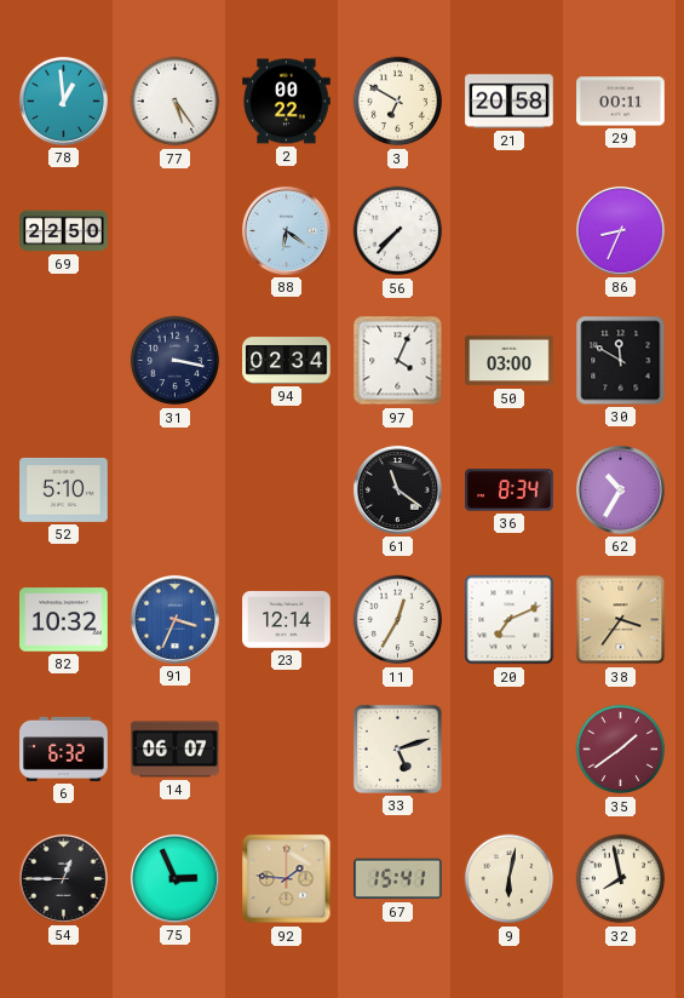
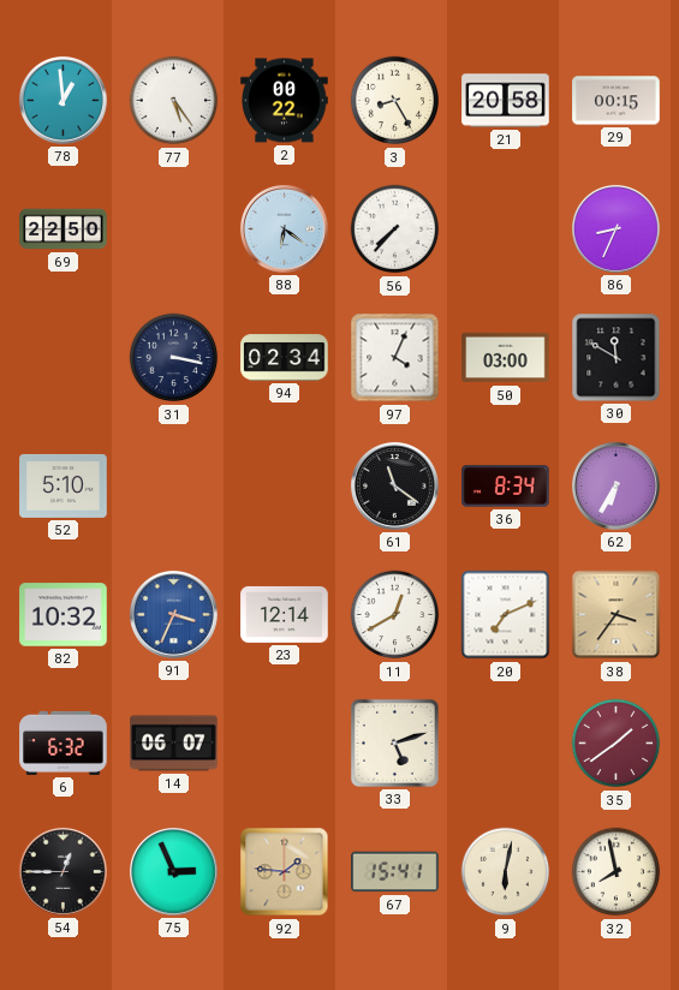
3: 6:50 -> 8:25
29: 00:11 -> 00:15
62: 10:35 -> 6:35
11: 12:35 -> 12:40
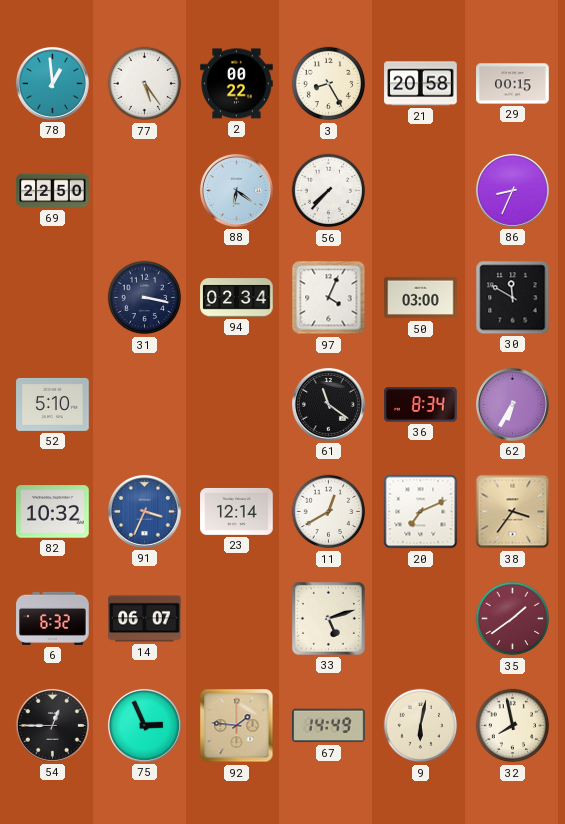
67: 15:41 -> 14:49
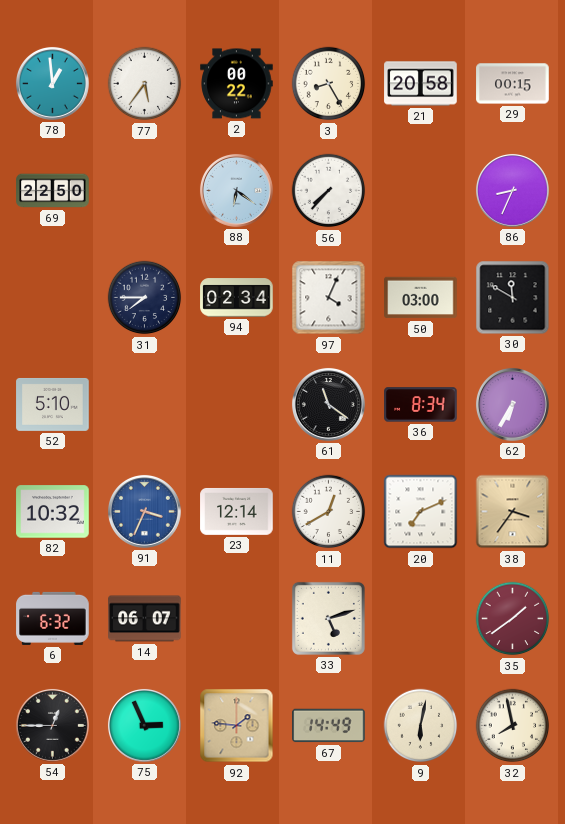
77: 5:24 -> 5:36
31: 3:17 -> 7:45
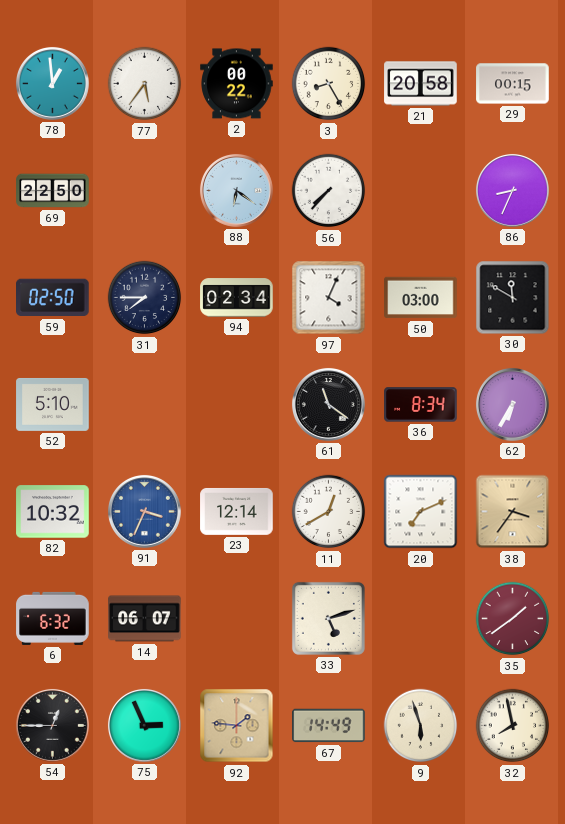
59: none -> 02:50
9: 6:02 -> 5:57
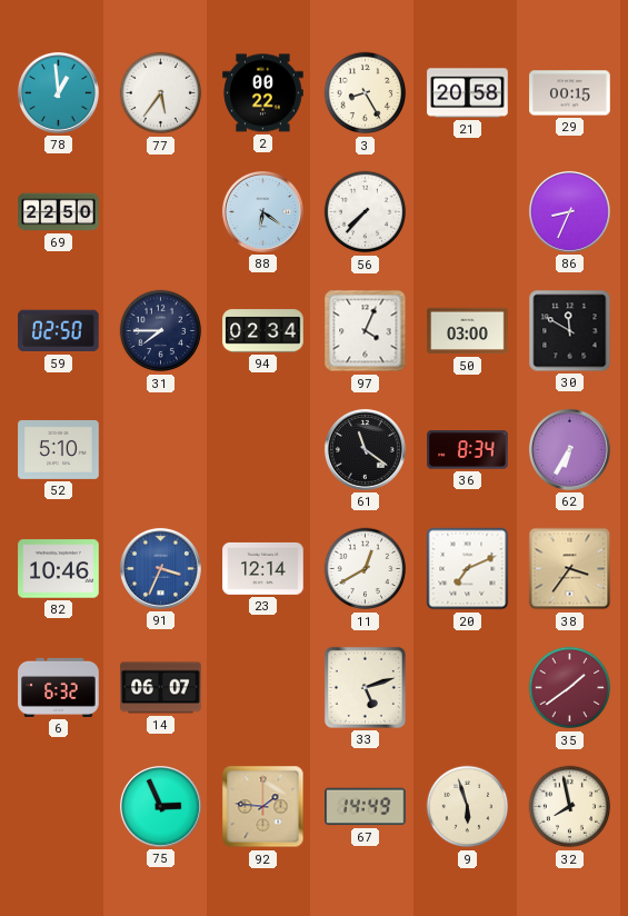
82: 10:32 -> 10:46
54: 12:45 -> none
